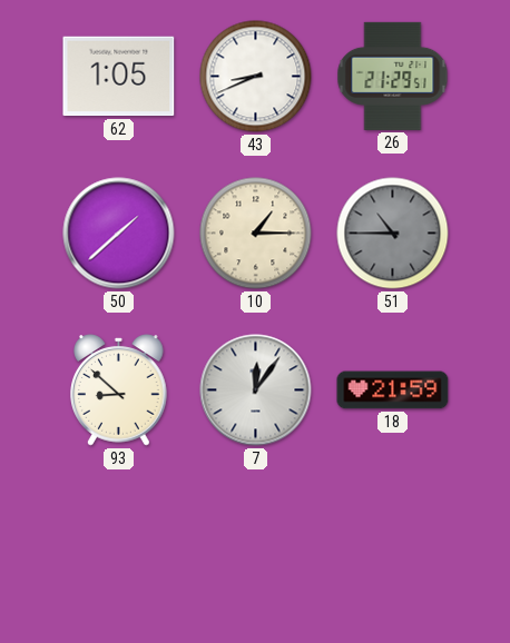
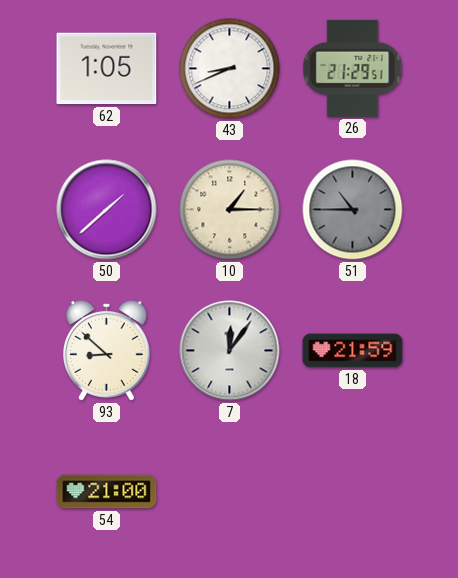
54: none -> 21:00
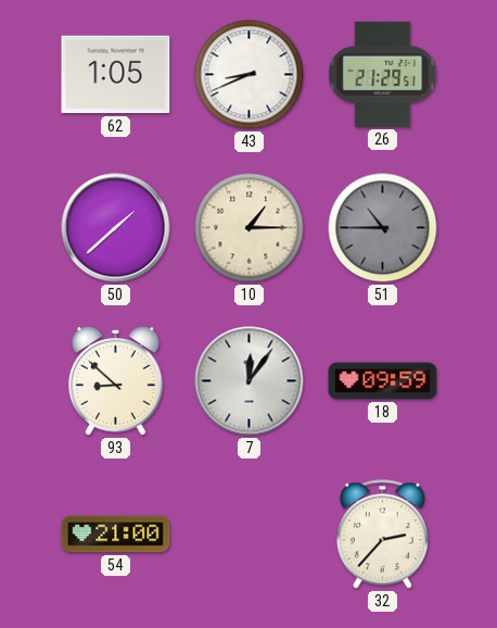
18: 21:59 -> 09:59
32: none -> 2:37
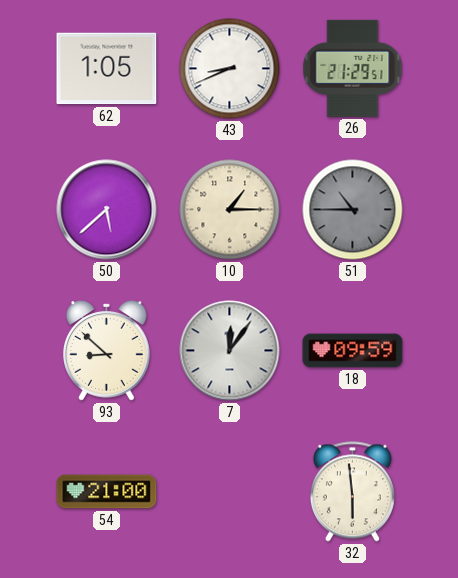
50: 1:38 -> 5:38
32: 2:37 -> 5:59
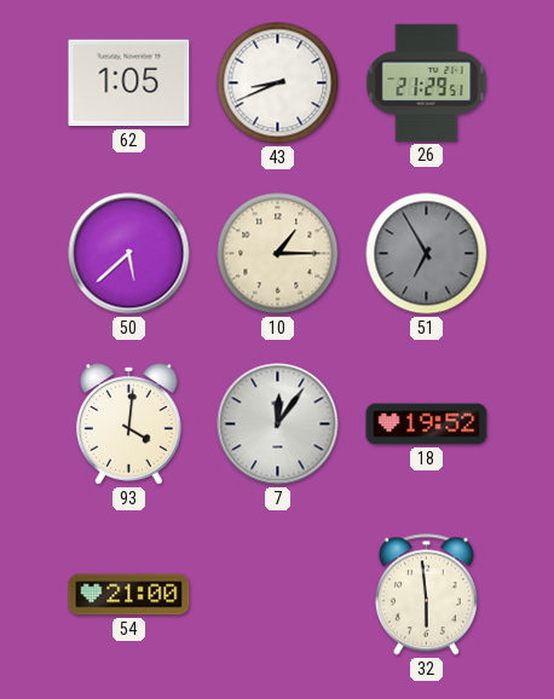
51: 10:45 -> 6:55
93: 8:52 -> 4:01
18: 09:59 -> 19:52
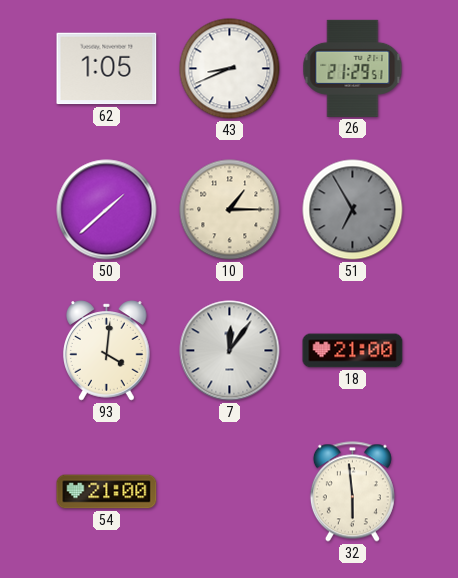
50: 5:38 -> 1:38
18: 19:52 -> 21:00
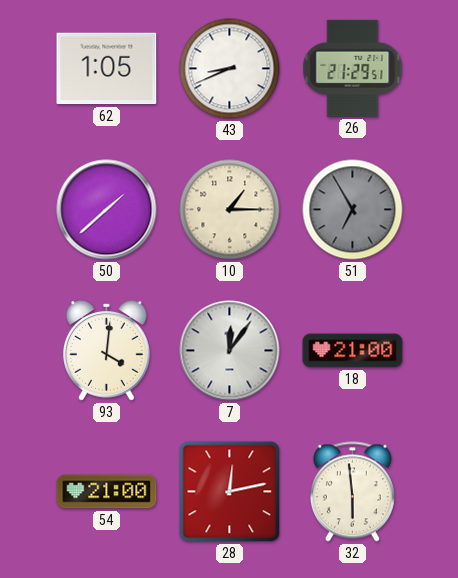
28: none -> 12:13
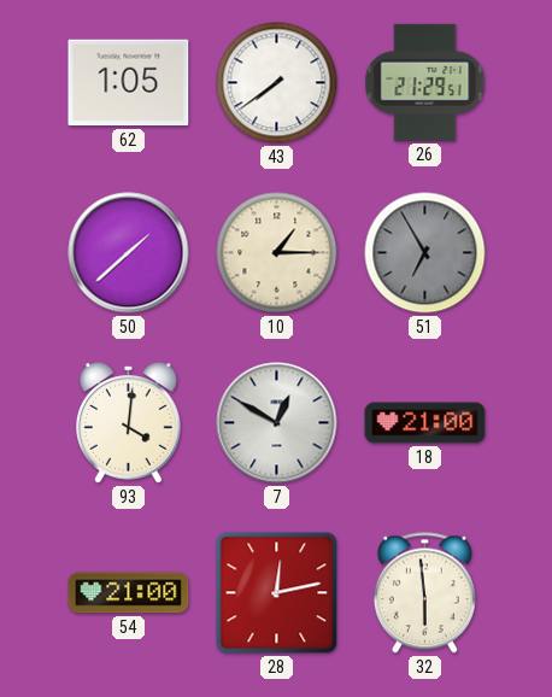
43: 8:41 -> 7:39
7: 12:06 -> 12:50
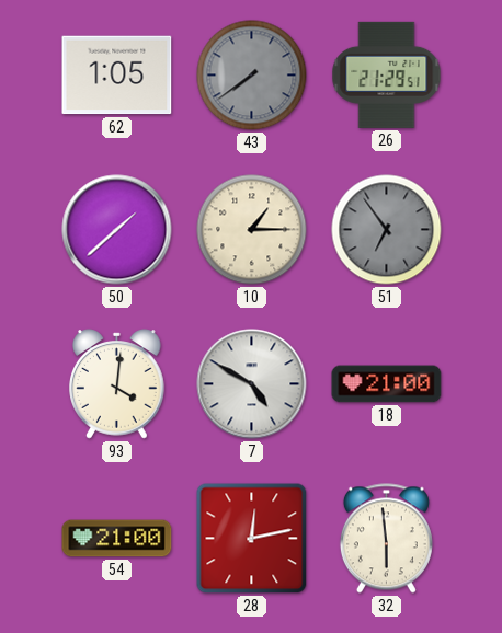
43 dial: white -> grey
51: 6:55 -> 6:54
7: 12:50 -> 4:50
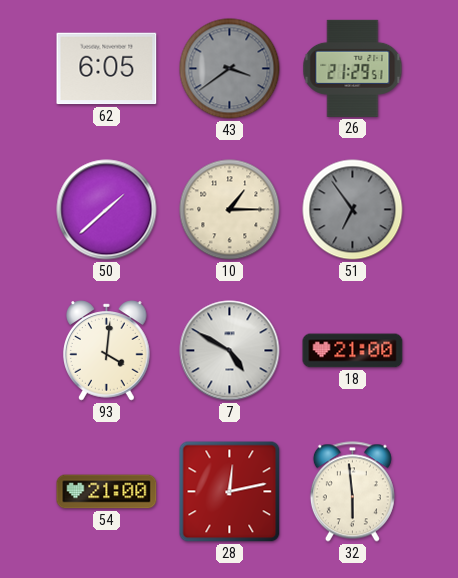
62: 1:05 -> 6:05
43: 7:39 -> 3:39
